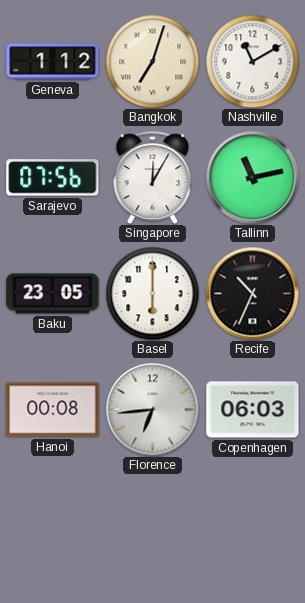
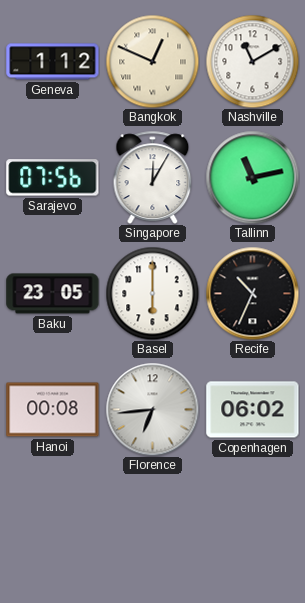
Bangkok: 7:03 -> 12:49
Copenhagen: 06:03 -> 06:02
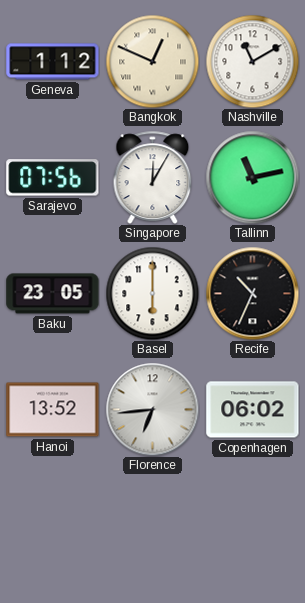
Hanoi: 00:08 -> 13:52
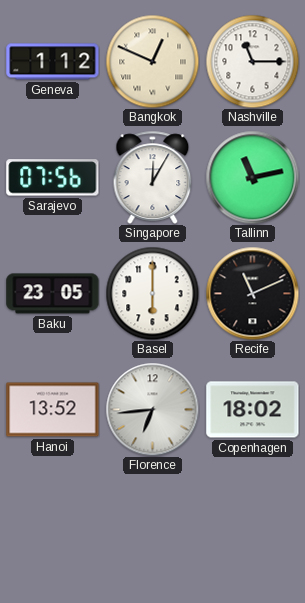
Nashville: 11:10 -> 11:15
Recife: 10:34 -> 11:11
Copenhagen: 06:02 -> 18:02
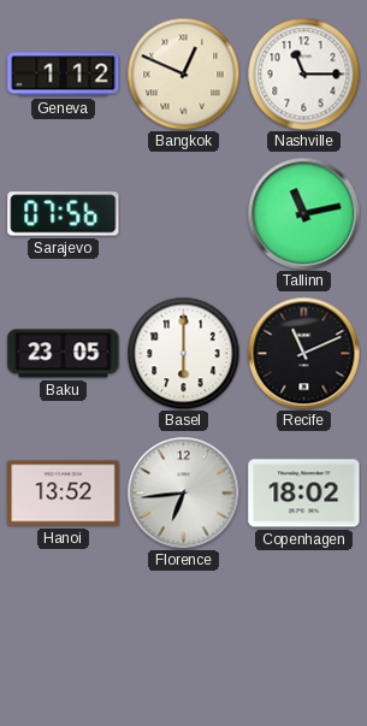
Singapore: 12:05 -> none
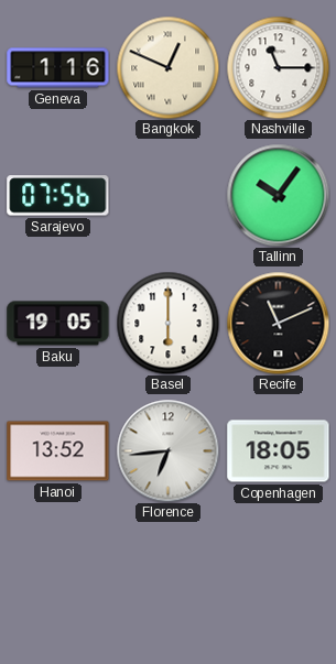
Geneva: 1:12 -> 1:16
Tallinn: 11:13 -> 10:06
Baku: 23:05 -> 19:05
Copenhagen: 18:02 -> 18:05
